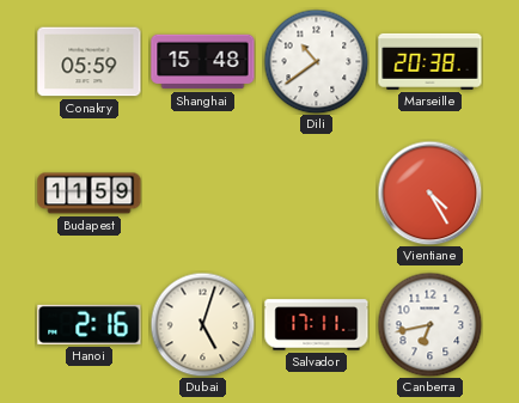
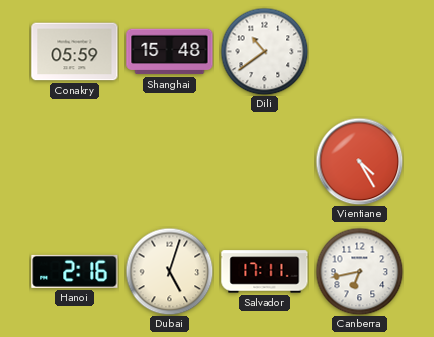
Marseille: 20:38 -> none
Budapest: 11:59 -> none
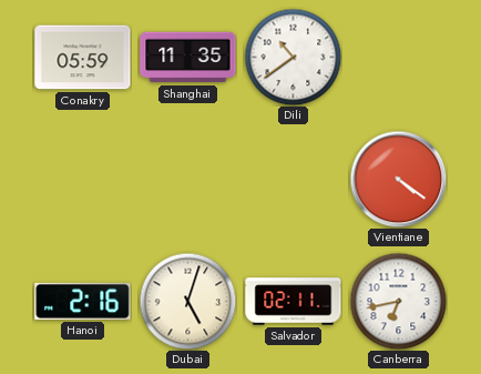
Shanghai: 15:48 -> 11:35
Vientiane: 4:25 -> 4:21
Salvador: 17:11 -> 02:11
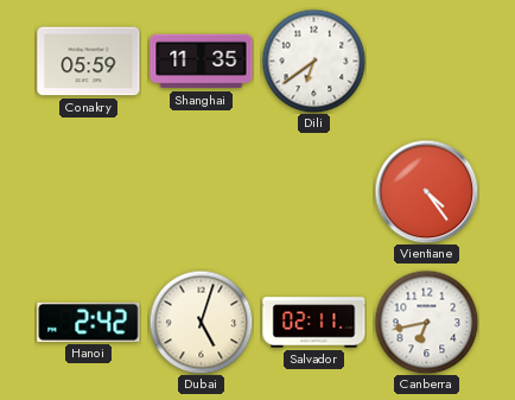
Dili: 10:39 -> 6:39
Vientiane: 4:21 -> 4:24
Hanoi: 2:16 -> 2:42
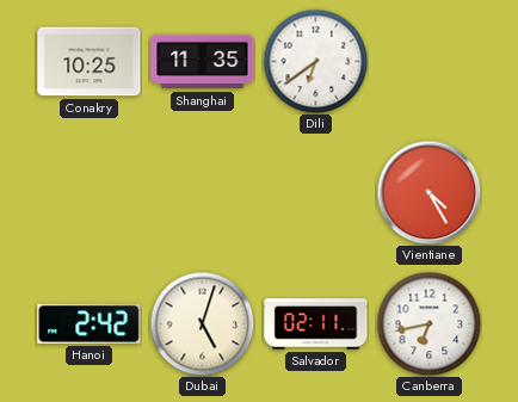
Conakry: 05:59 -> 10:25
Vientiane: 4:24 -> 4:25
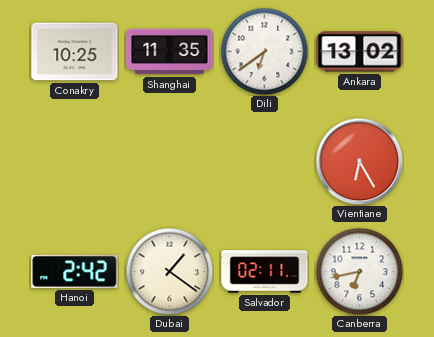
Ankara: none -> 13:02
Vientiane: 4:25 -> 6:25
Dubai: 5:03 -> 1:21
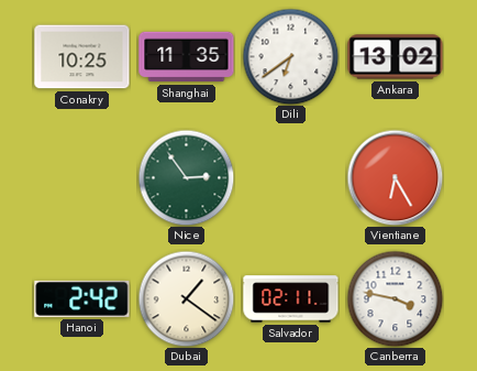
Nice: none -> 2:54
Canberra: 6:43 -> 3:47
